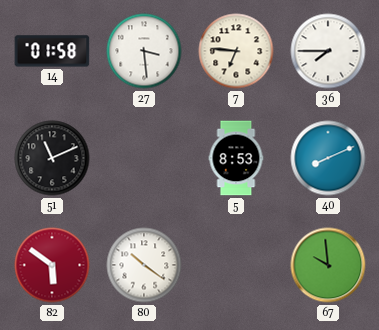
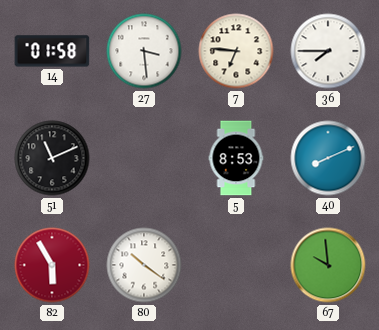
82: 5:51 -> 5:55
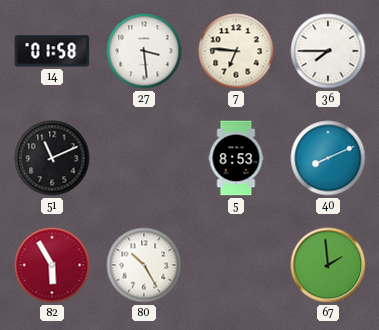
80: 10:21 -> 10:25
67: 9:59 -> 1:59
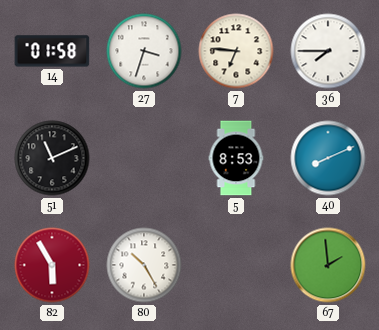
27: 3:29 -> 3:33
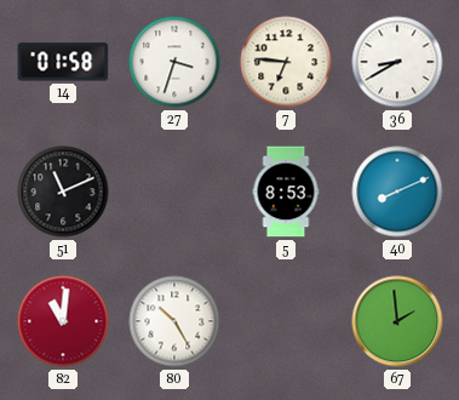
36: 7:45 -> 8:40
82: 5:55 -> 11:01
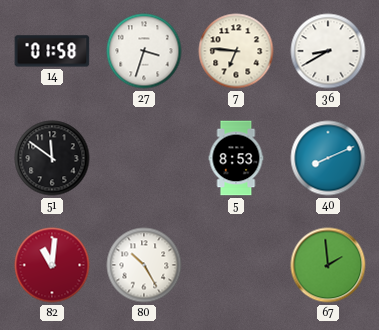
51: 11:11 -> 11:51
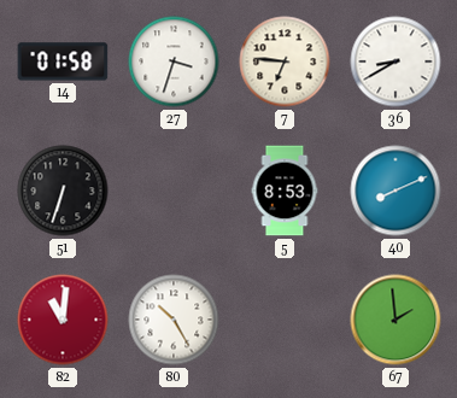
51: 11:51 -> 6:33
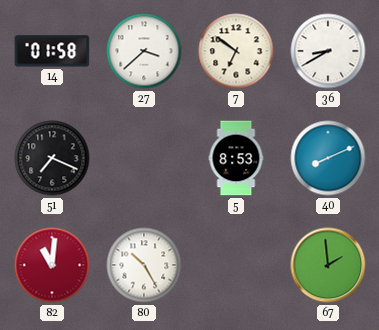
27: 3:33 -> 3:38
7: 6:46 -> 6:51
51: 6:33 -> 7:19
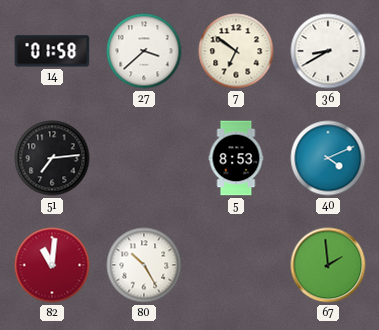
51: 7:19 -> 7:14
40: 8:11 -> 4:11
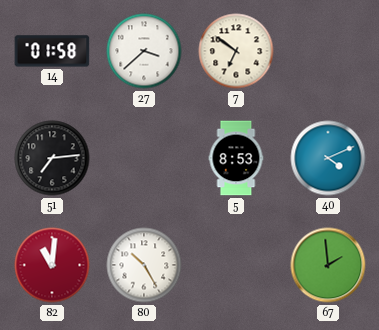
36: 8:40 -> none
